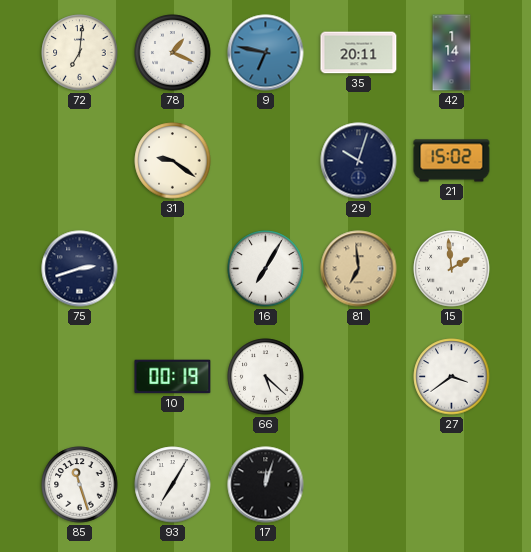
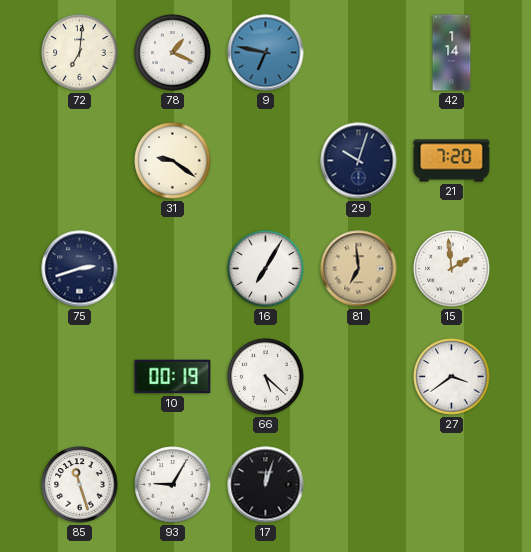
35: 20:11 -> none
21: 15:02 -> 7:20
93: 7:05 -> 9:05
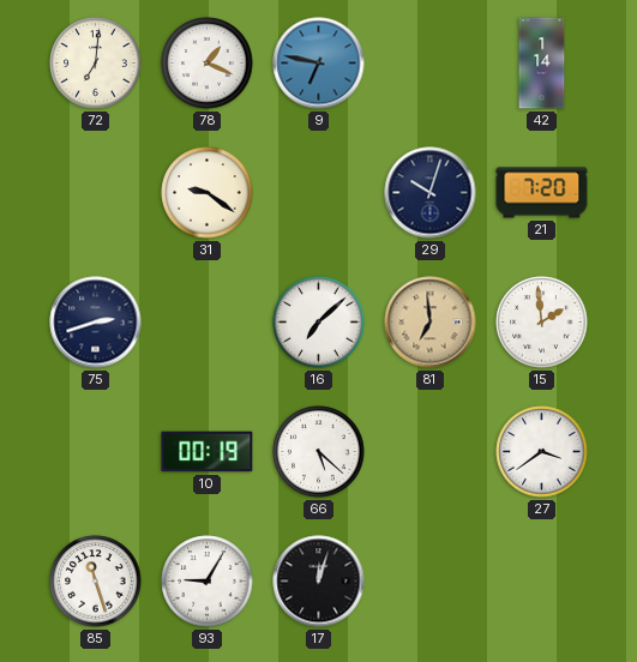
16: 7:05 -> 7:08
